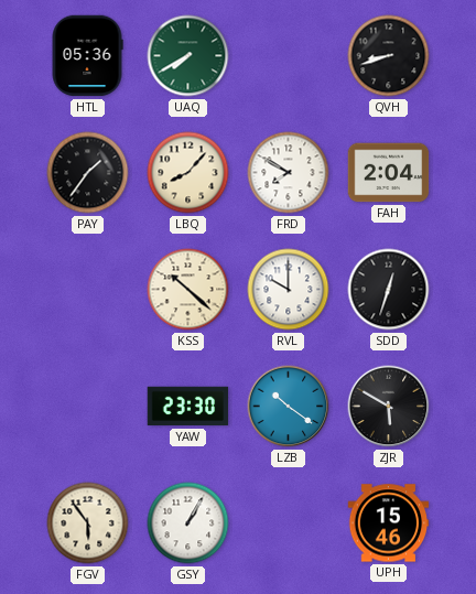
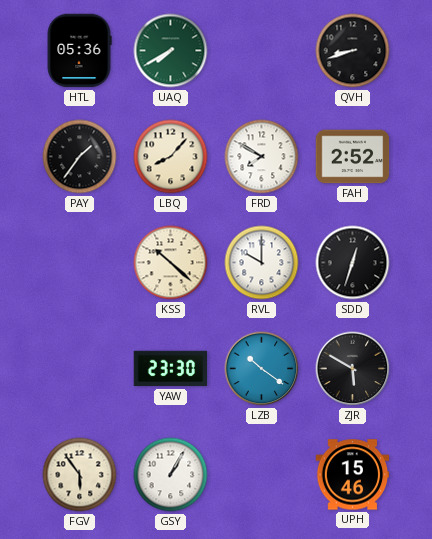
FAH: 2:04 -> 2:52
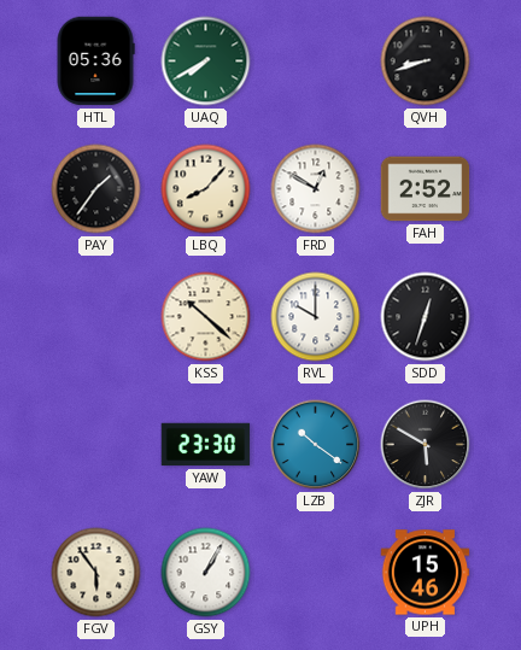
FRD: 7:50 -> 12:50
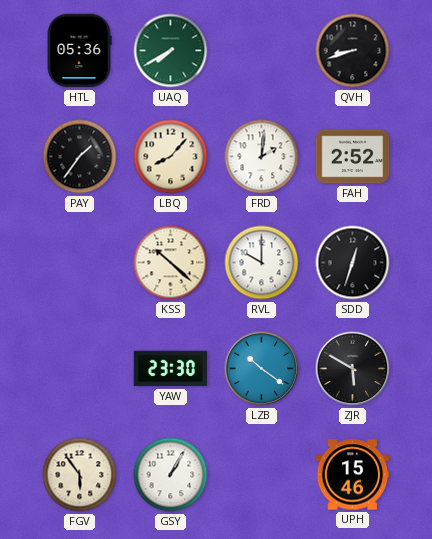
FRD: 12:50 -> 2:01
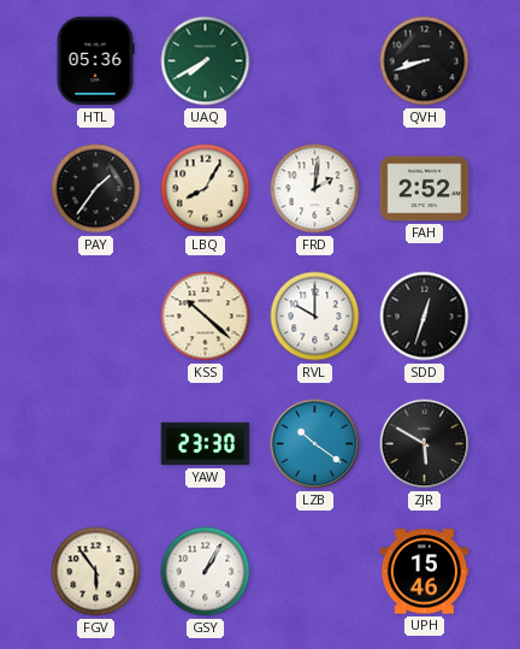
LBQ: 8:07 -> 8:05
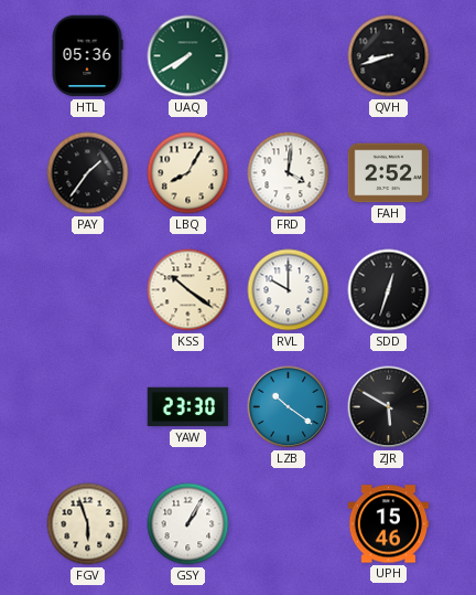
FRD: 2:01 -> 4:01
KSS: 10:22 -> 10:21
FGV: 5:54 -> 5:57
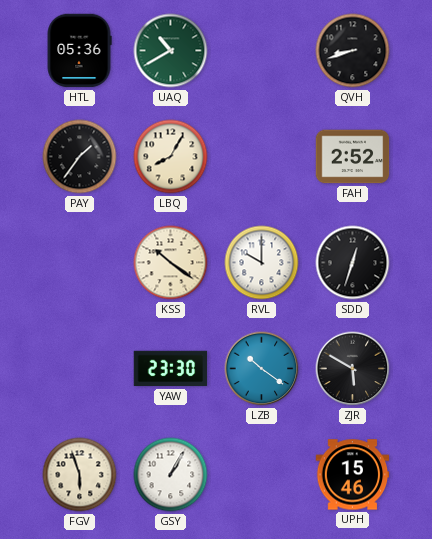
UAQ: 7:40 -> 10:40
FRD: 4:01 -> none
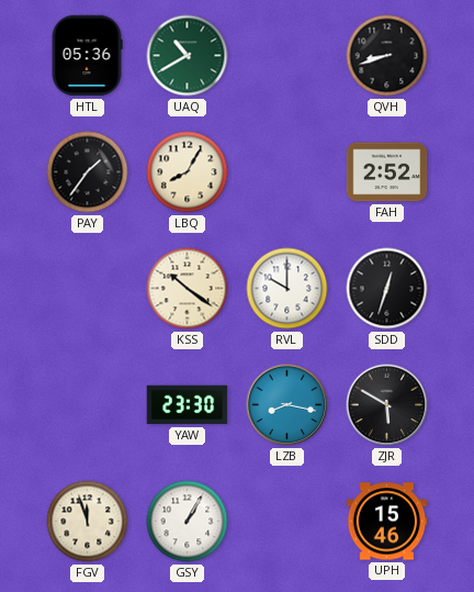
LZB: 10:21 -> 8:17
FGV: 5:57 -> 11:57
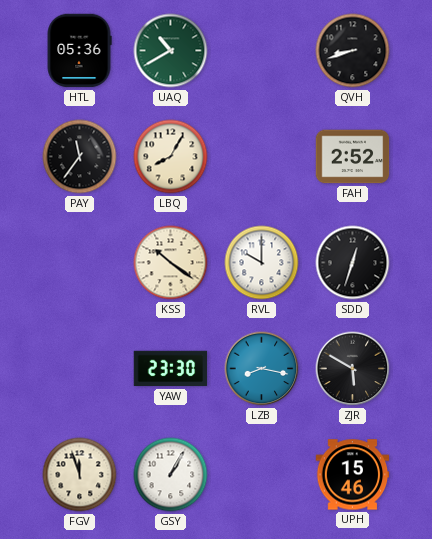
PAY: 1:36 -> 11:36
